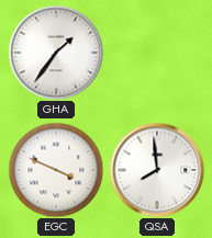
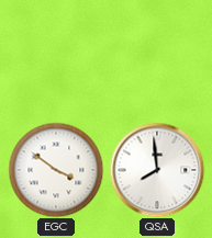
GHA: 1:36 -> none
EGC: 3:49 -> 3:51
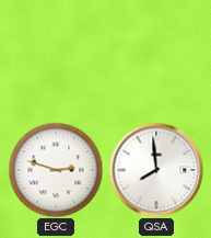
EGC: 3:51 -> 2:48
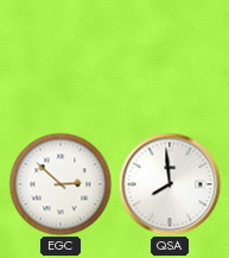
EGC: 2:48 -> 2:52
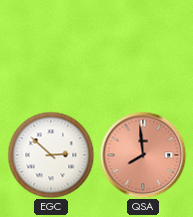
QSA dial: white -> salmon
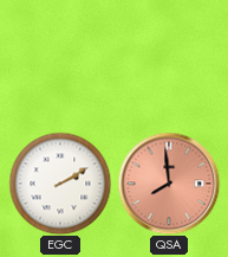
EGC: 2:52 -> 2:10
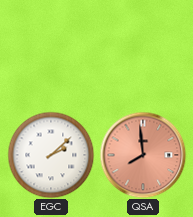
EGC: 2:10 -> 2:08
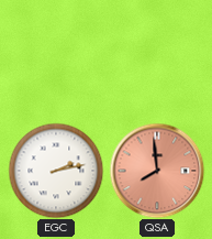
EGC: 2:08 -> 2:13
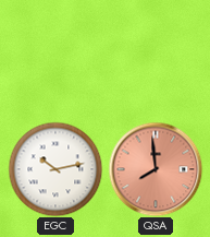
EGC: 2:13 -> 10:13
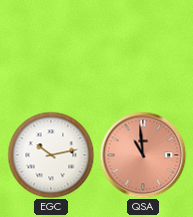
QSA: 7:59 -> 10:59
